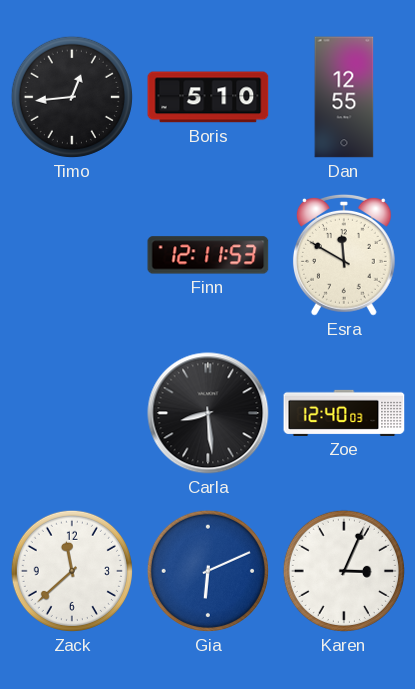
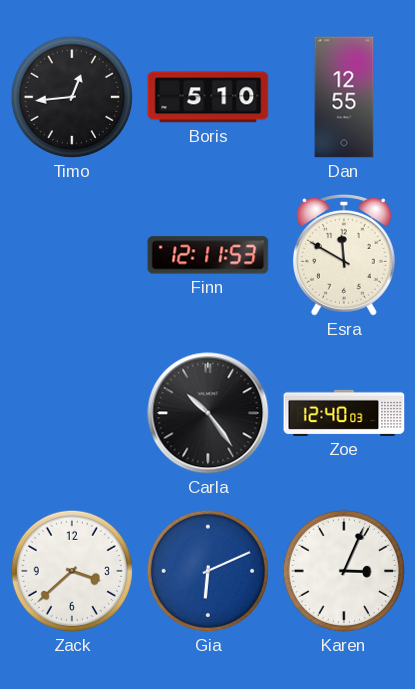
Carla: 8:29 -> 10:24
Zack: 11:38 -> 3:38
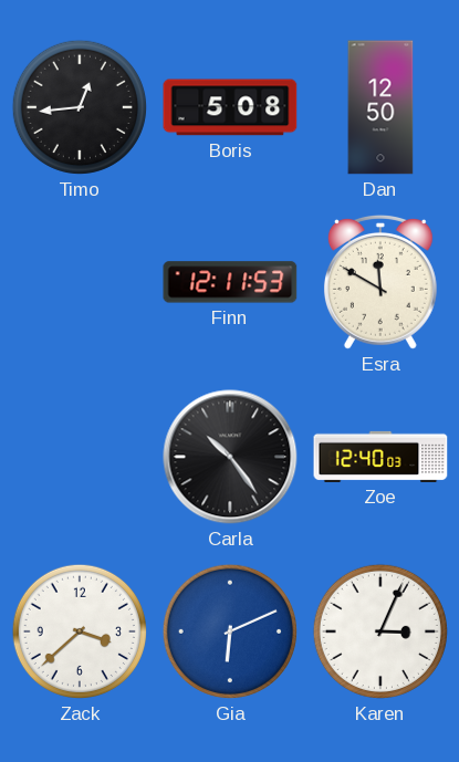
Boris: 5:10 -> 5:08
Dan: 12:55 -> 12:50
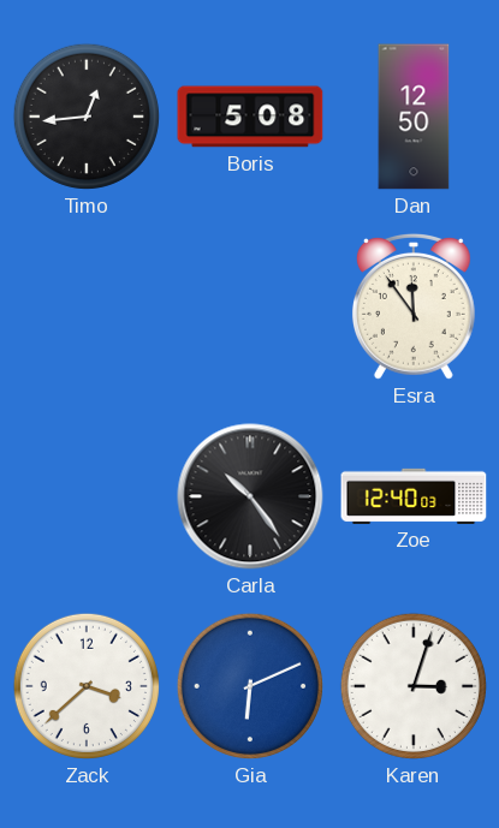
Finn: 12:11 -> none
Esra: 11:50 -> 11:54
Karen: 3:04 -> 3:03
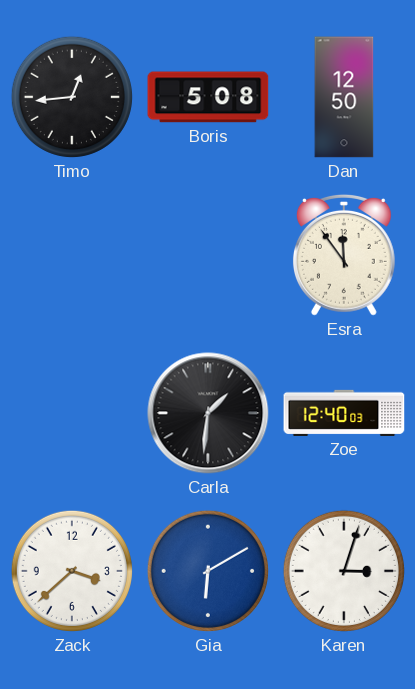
Carla: 10:24 -> 1:31
Gia: 6:11 -> 6:10
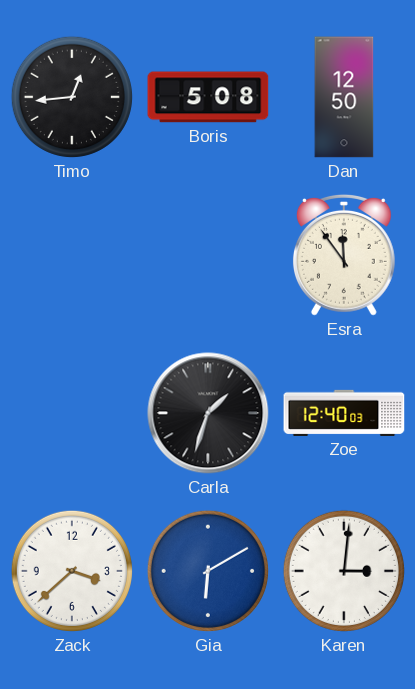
Carla: 1:31 -> 1:33
Karen: 3:03 -> 3:01
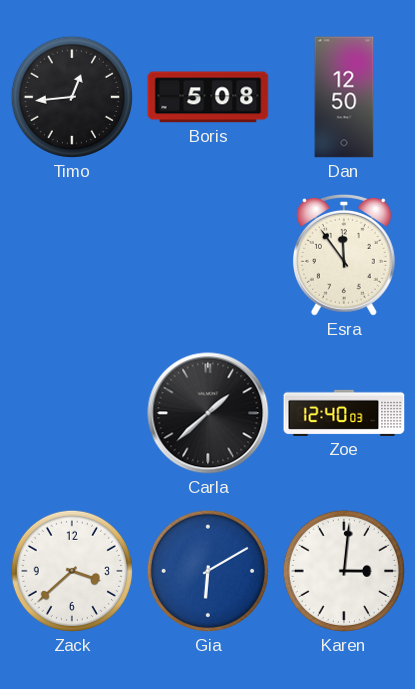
Carla: 1:33 -> 1:38
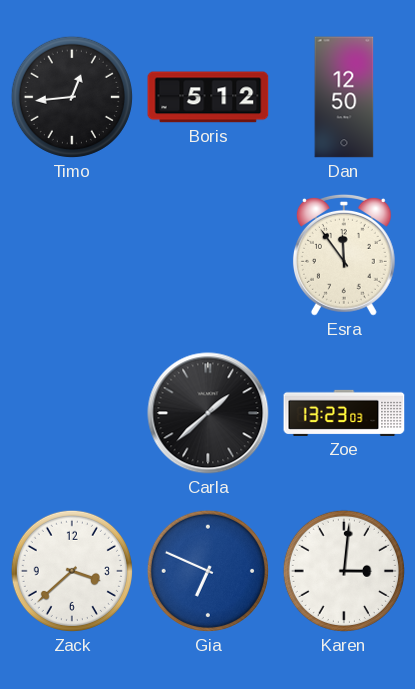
Boris: 5:08 -> 5:12
Zoe: 12:40 -> 13:23
Gia: 6:10 -> 6:49
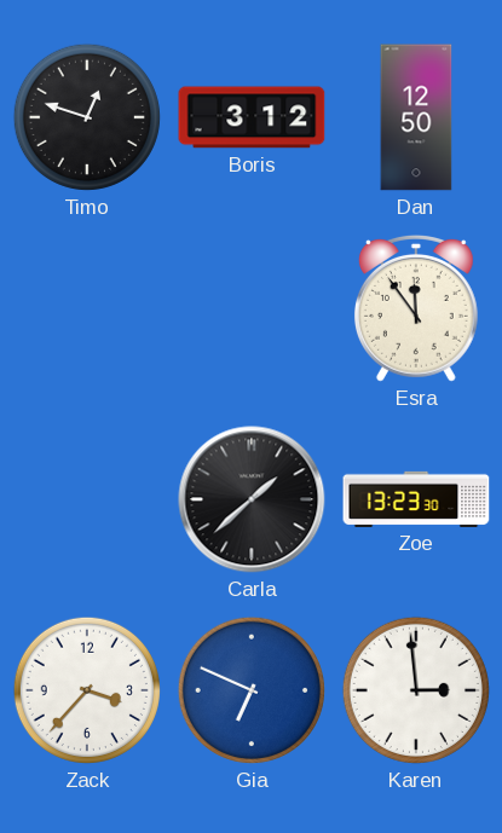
Timo: 12:44 -> 12:48
Boris: 5:12 -> 3:12
Zoe: 13:23:03 -> 13:23:30
Zack: 3:38 -> 3:37
Karen: 3:01 -> 2:59
